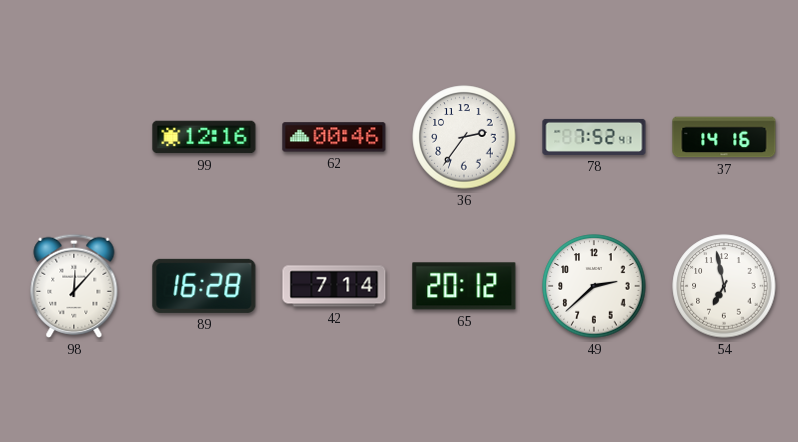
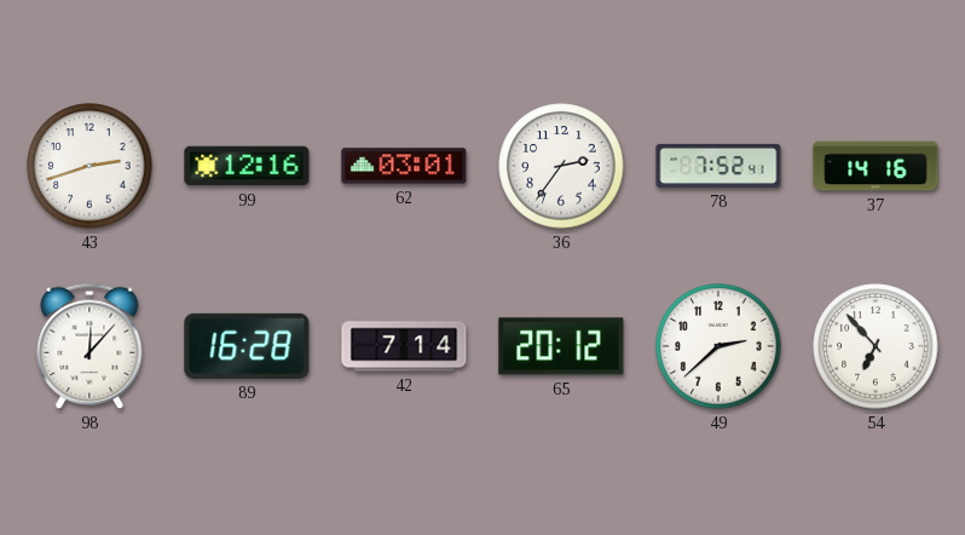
43: none -> 2:42
62: 00:46 -> 03:01
54: 6:58 -> 6:53
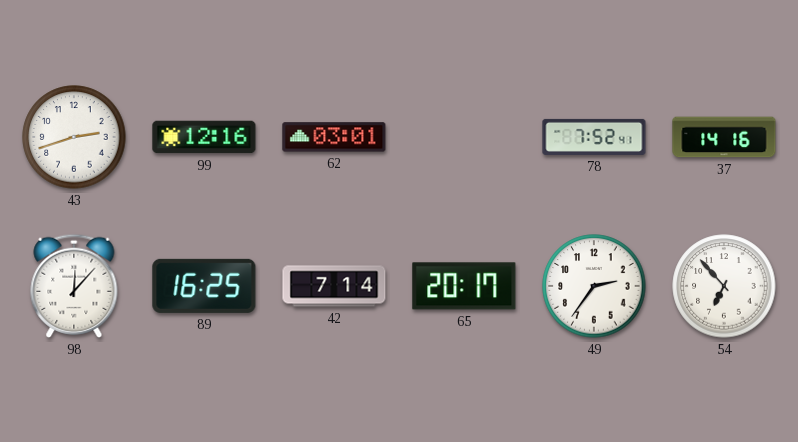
36: 2:36 -> none
89: 16:28 -> 16:25
65: 20:12 -> 20:17
49: 2:38 -> 2:36
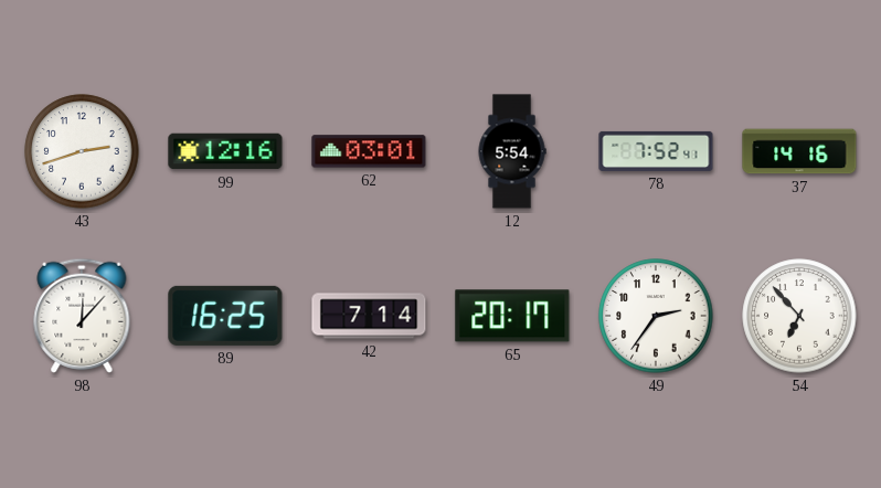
12: none -> 5:54
